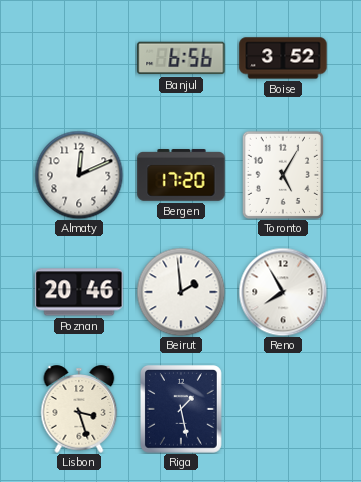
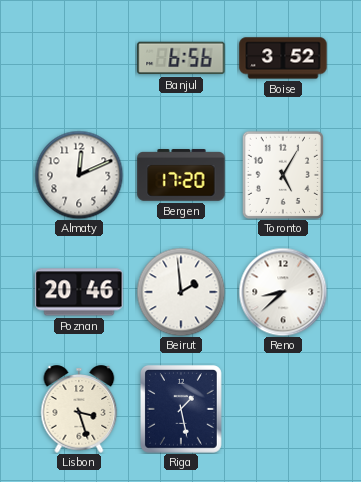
Reno: 7:55 -> 8:38
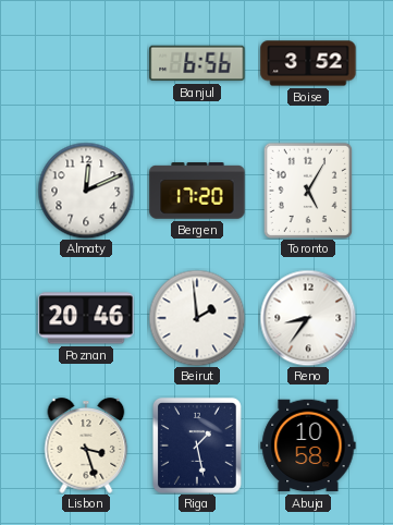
Reno: 8:38 -> 8:36
Abuja: none -> 10:58
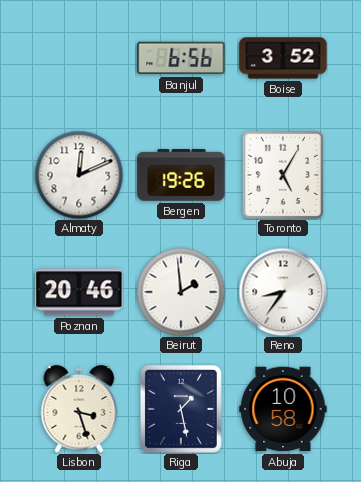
Bergen: 17:20 -> 19:26
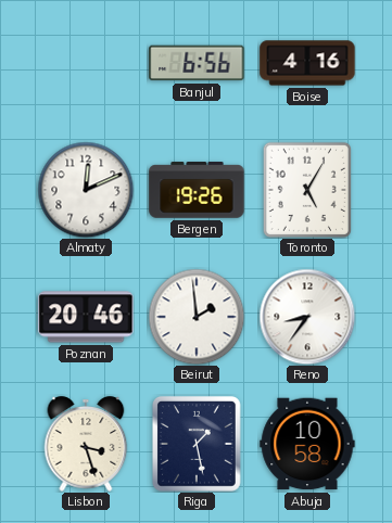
Boise: 3:52 -> 4:16
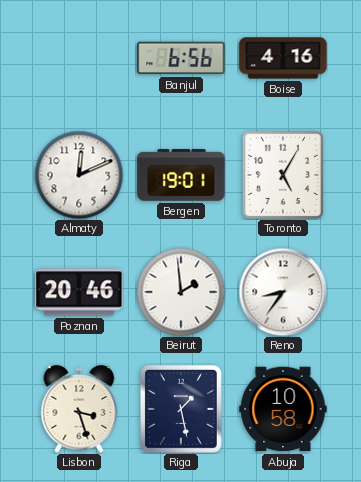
Bergen: 19:26 -> 19:01
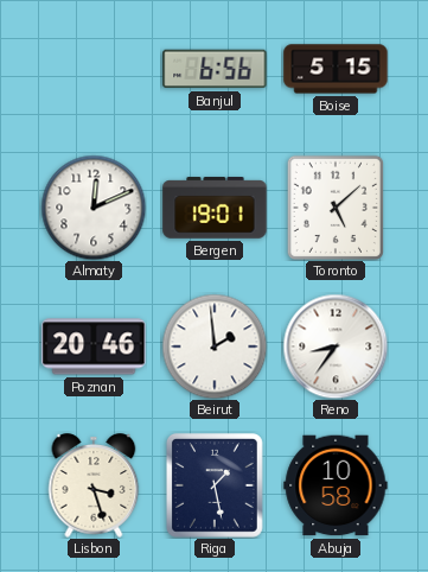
Boise: 4:16 -> 5:15
Toronto: 5:05 -> 5:08
